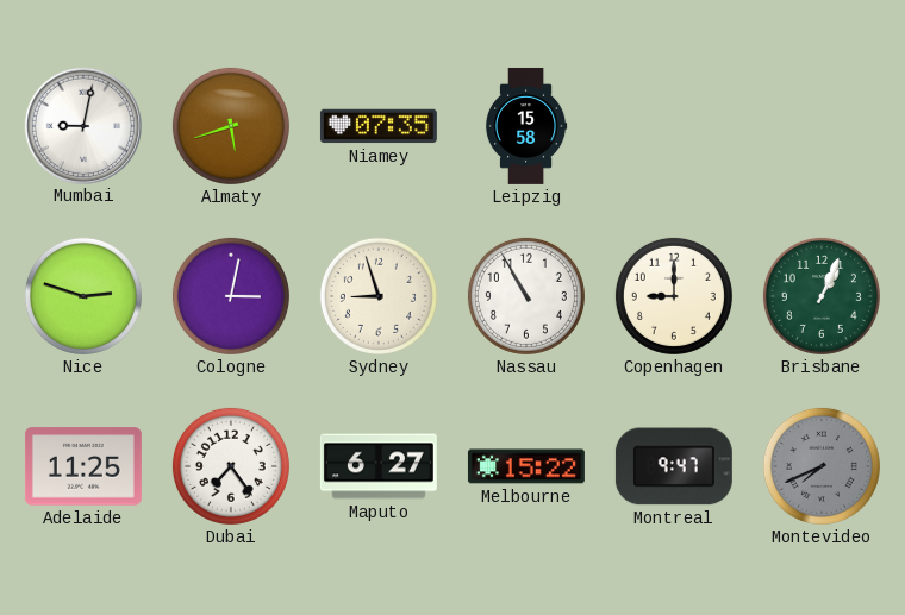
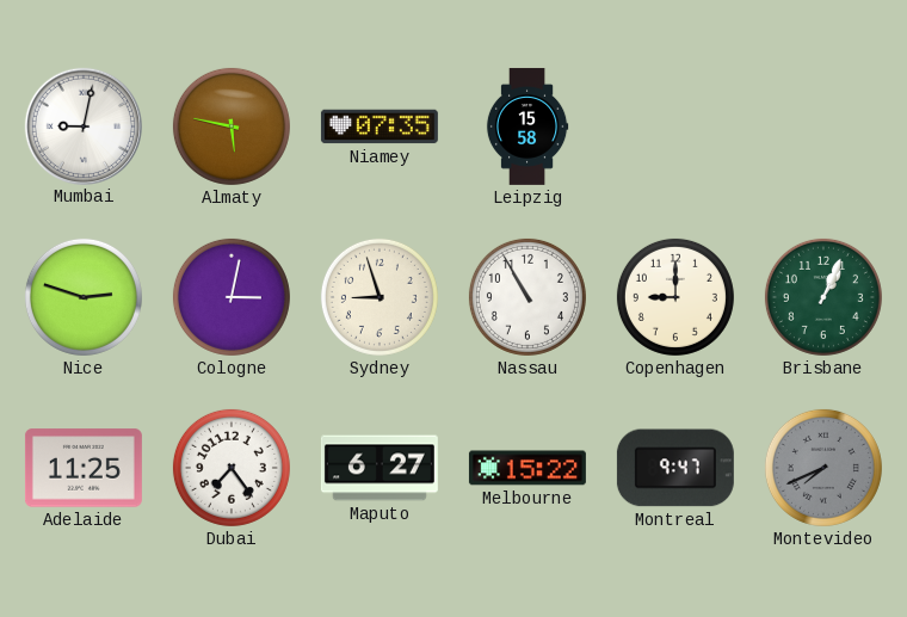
Almaty: 5:42 -> 5:47
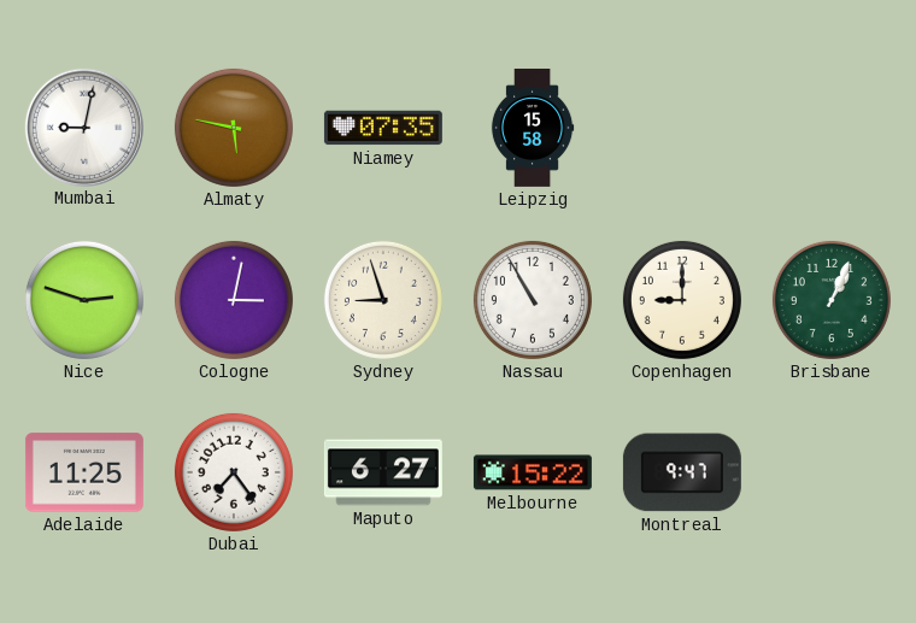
Montevideo: 7:41 -> none
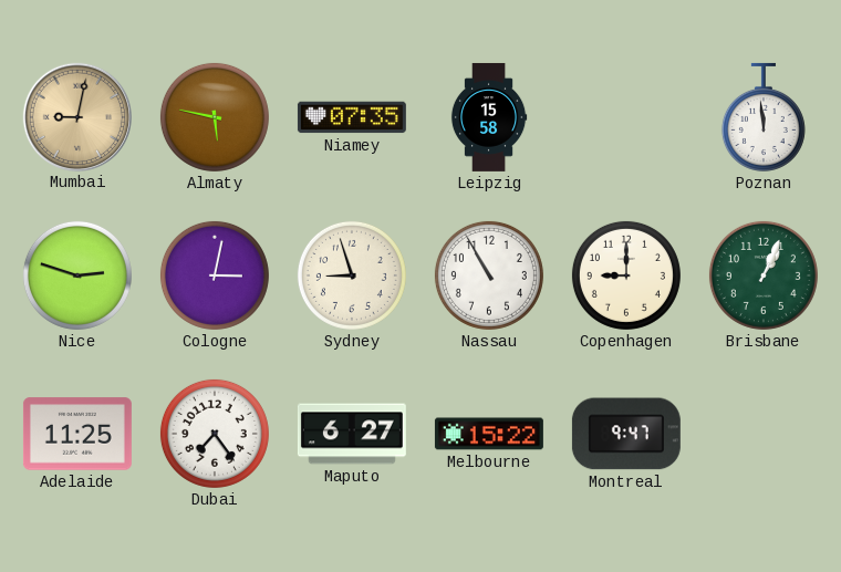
Mumbai dial: white -> champagne
Poznan: none -> 11:59
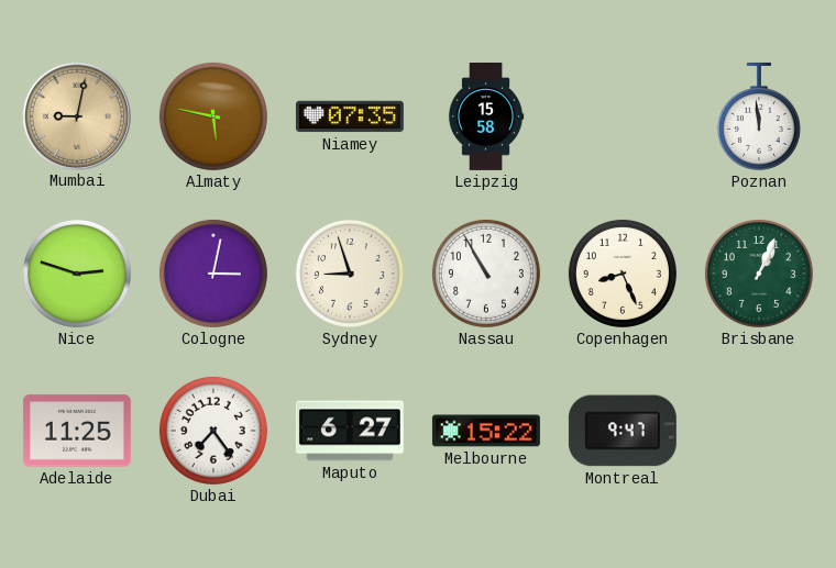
Copenhagen: 9:00 -> 8:26
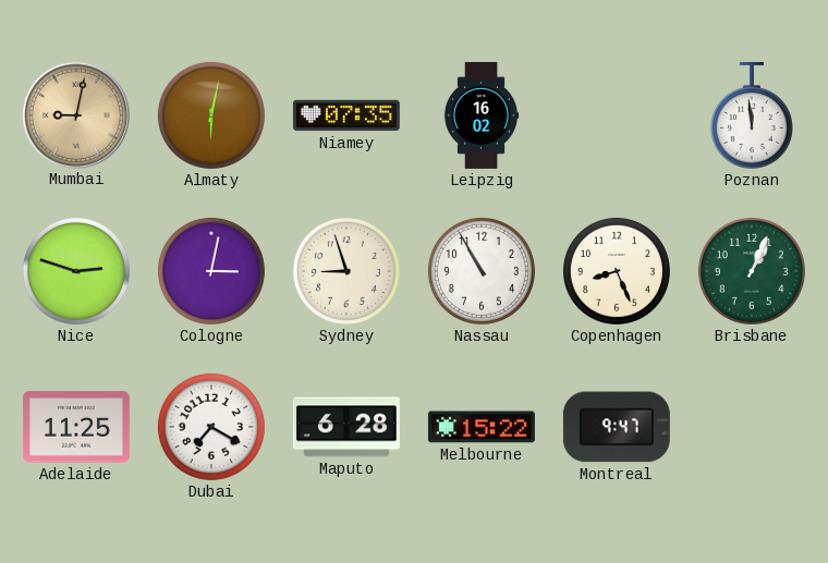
Almaty: 5:47 -> 6:02
Leipzig: 15:58 -> 16:02
Dubai: 7:24 -> 7:20
Maputo: 6:27 -> 6:28
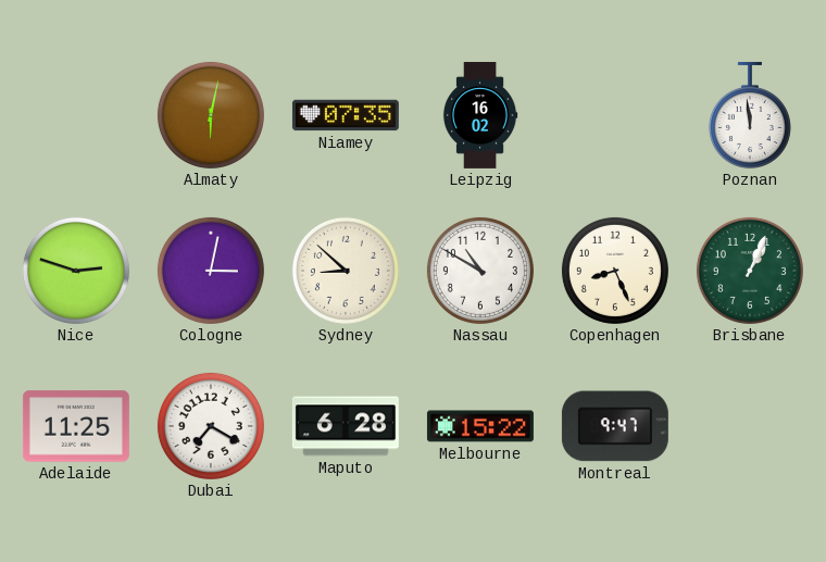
Mumbai: 9:02 -> none
Sydney: 8:57 -> 8:52
Nassau: 10:55 -> 10:50
